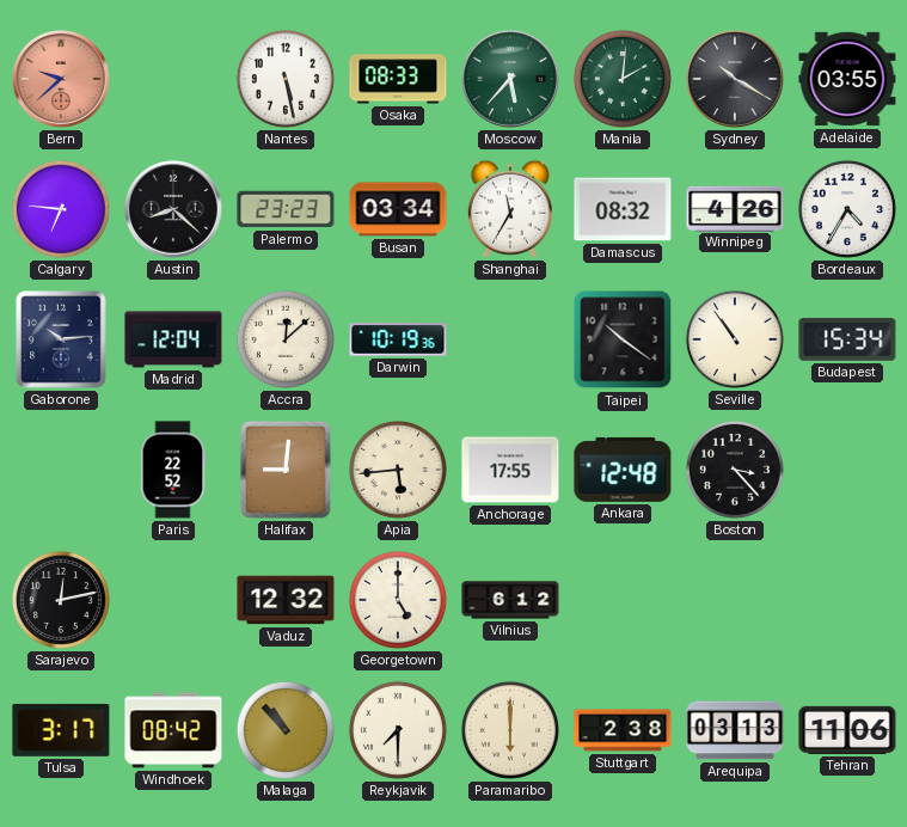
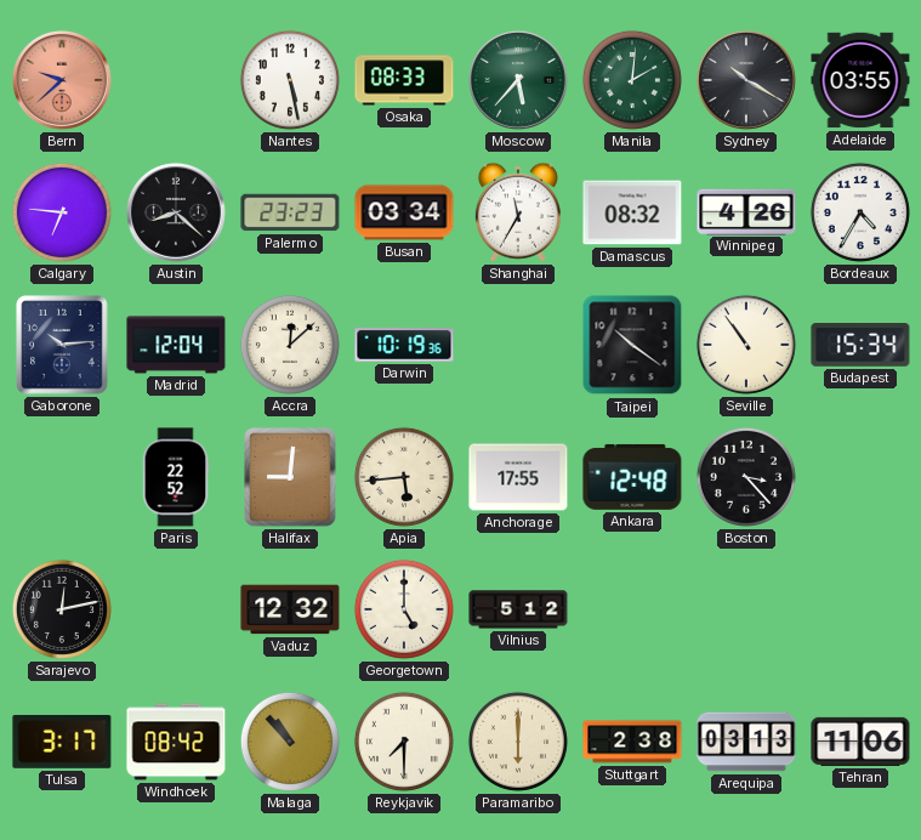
Vilnius: 6:12 -> 5:12
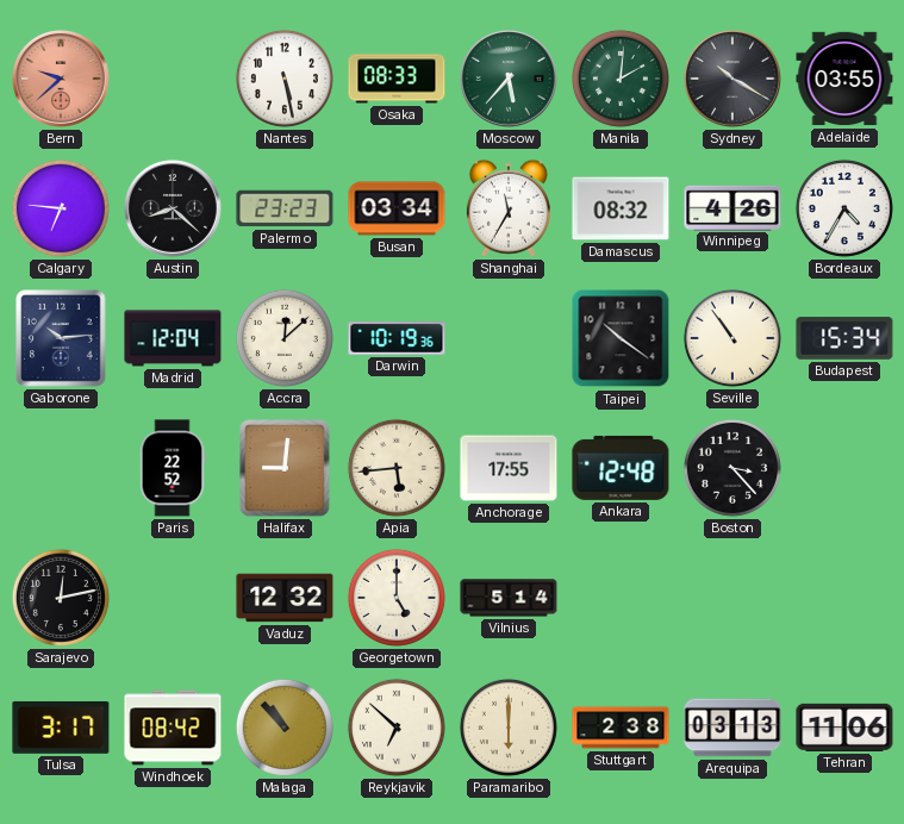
Vilnius: 5:12 -> 5:14
Reykjavik: 7:30 -> 6:52
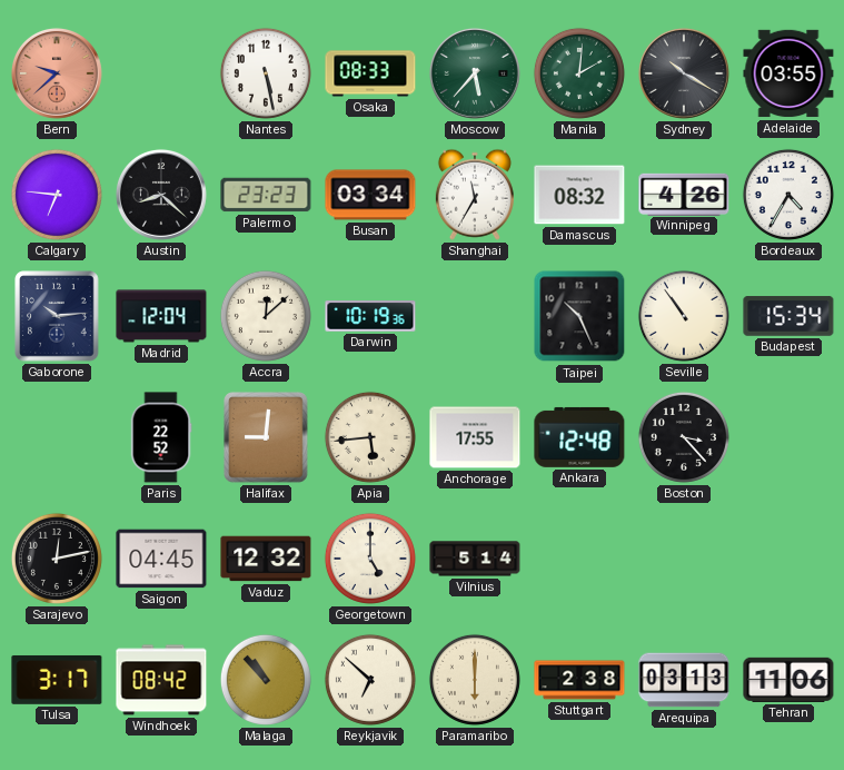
Taipei: 10:21 -> 10:26
Saigon: none -> 04:45
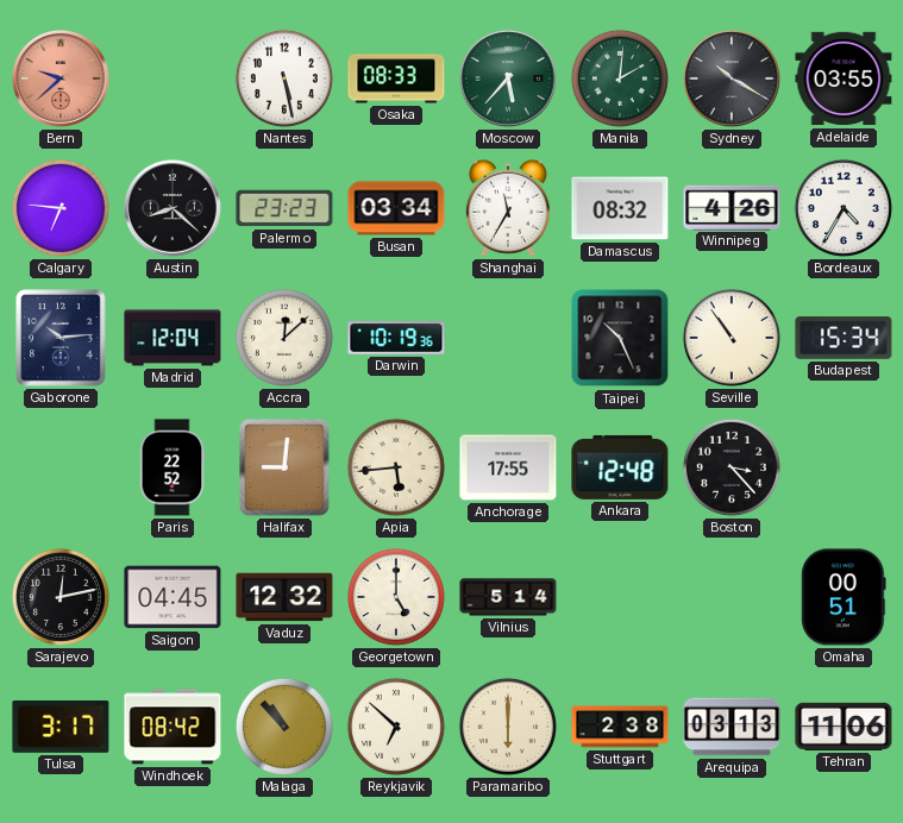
Omaha: none -> 00:51
